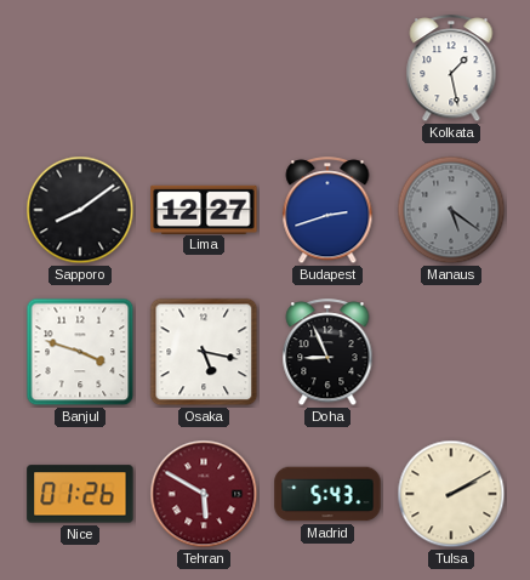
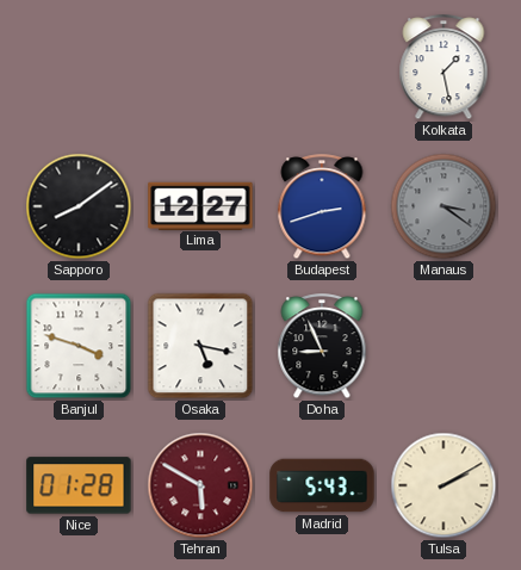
Manaus: 5:21 -> 3:21
Nice: 01:26 -> 01:28
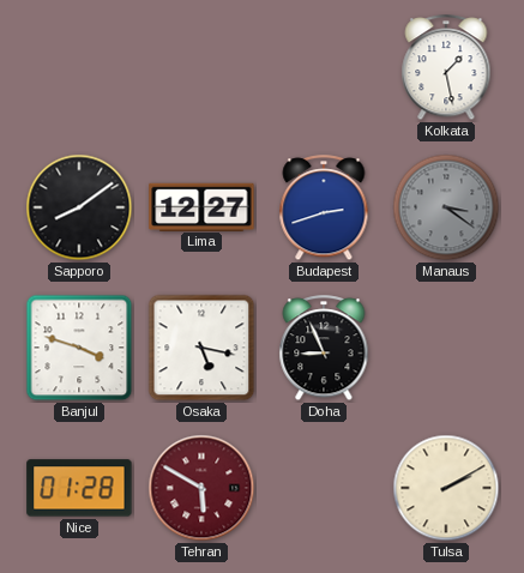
Madrid: 5:43 -> none
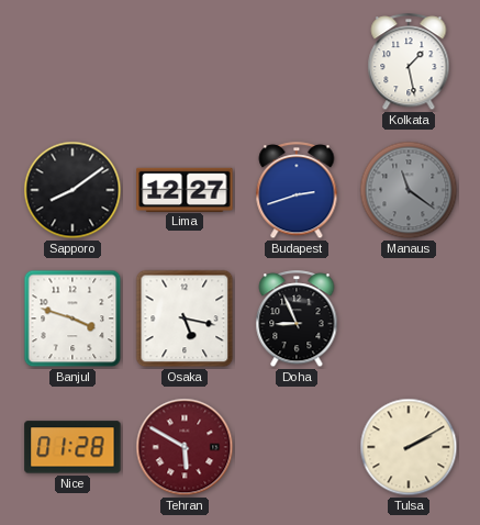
Manaus: 3:21 -> 11:21
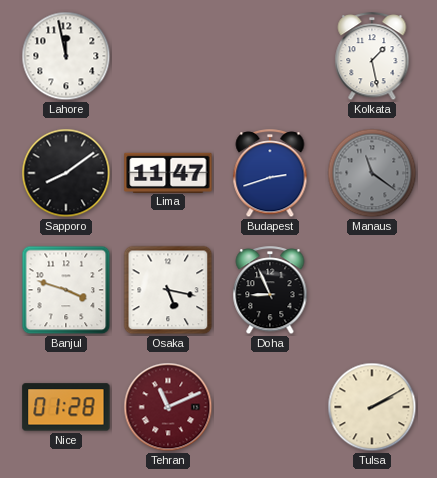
Lahore: none -> 11:58
Lima: 12:27 -> 11:47
Tehran: 5:50 -> 11:11
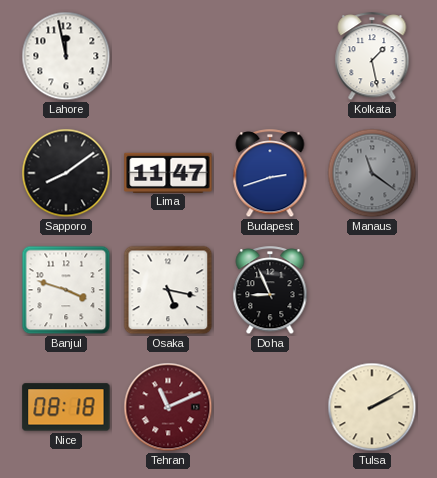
Nice: 01:28 -> 08:18
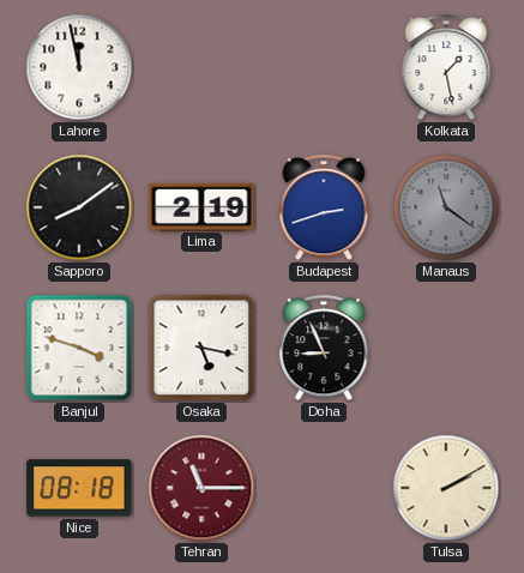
Lima: 11:47 -> 2:19
Tehran: 11:11 -> 11:15
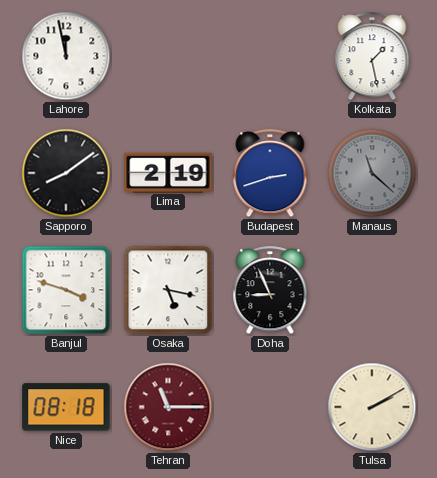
Manaus: 11:21 -> 11:22
